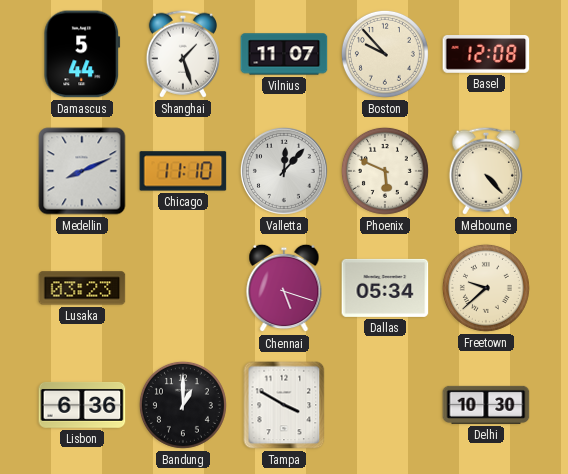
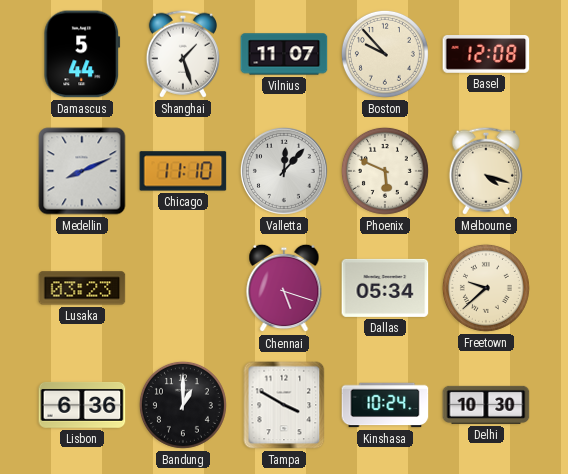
Melbourne: 4:23 -> 4:18
Kinshasa: none -> 10:24
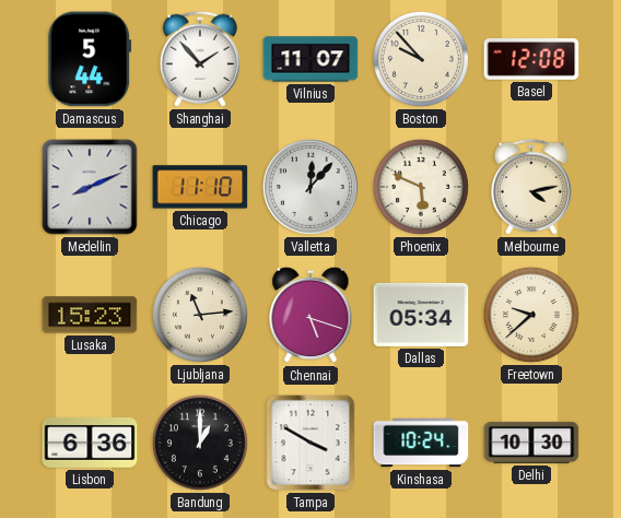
Shanghai: 1:27 -> 1:53
Melbourne: 4:18 -> 4:13
Lusaka: 03:23 -> 15:23
Ljubljana: none -> 11:14
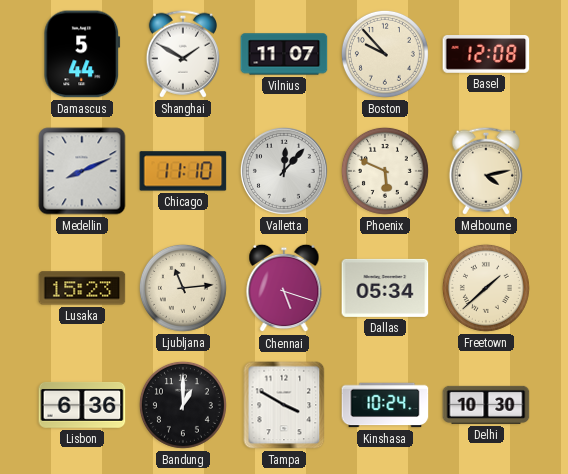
Shanghai: 1:53 -> 1:50
Freetown: 9:38 -> 1:38
